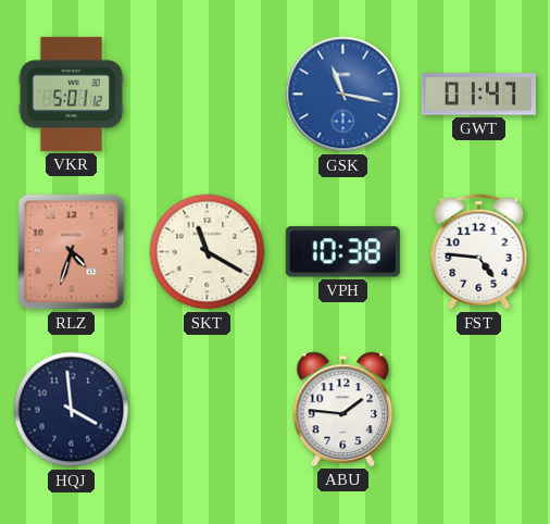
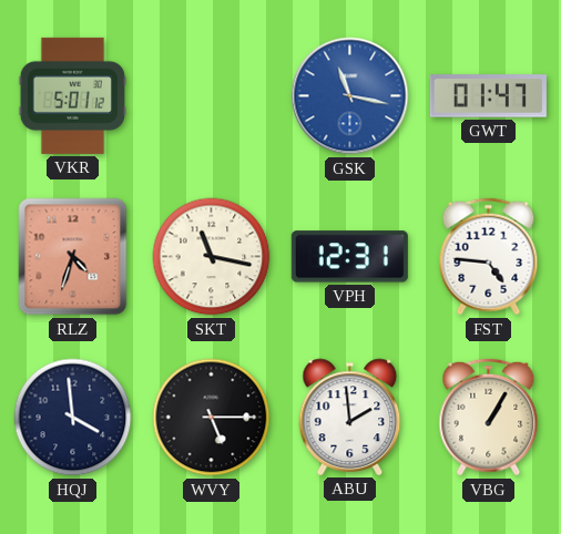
SKT: 11:20 -> 11:17
VPH: 10:38 -> 12:31
WVY: none -> 5:15
ABU: 1:46 -> 1:59
VBG: none -> 1:05
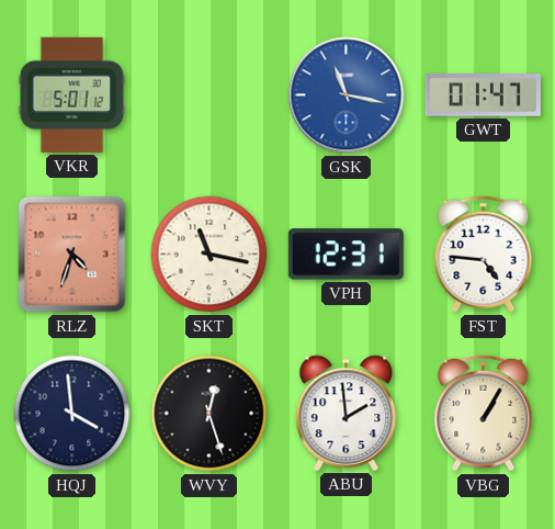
WVY: 5:15 -> 12:27
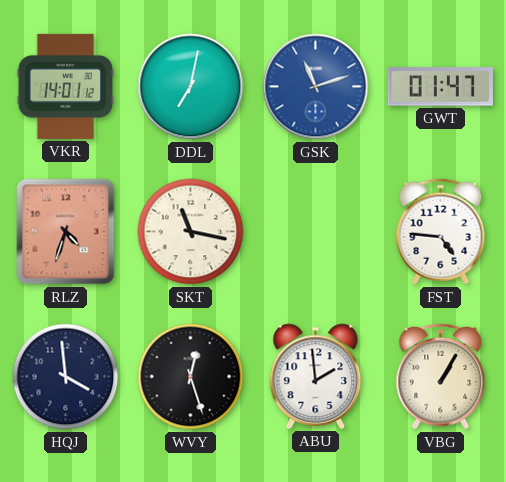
VKR: 5:01 -> 14:01
DDL: none -> 7:02
GSK: 11:17 -> 11:12
VPH: 12:31 -> none
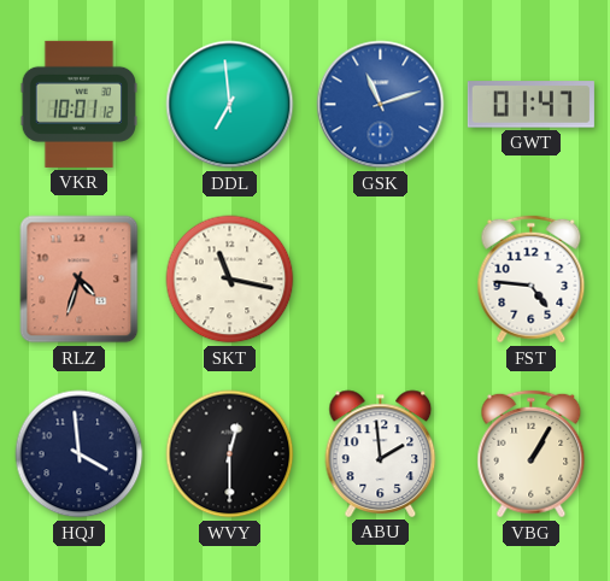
VKR: 14:01 -> 10:01
DDL: 7:02 -> 6:59
WVY: 12:27 -> 12:30
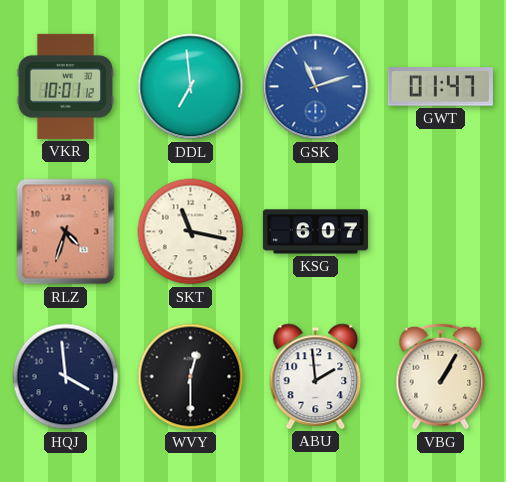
KSG: none -> 6:07
FST: 4:46 -> none
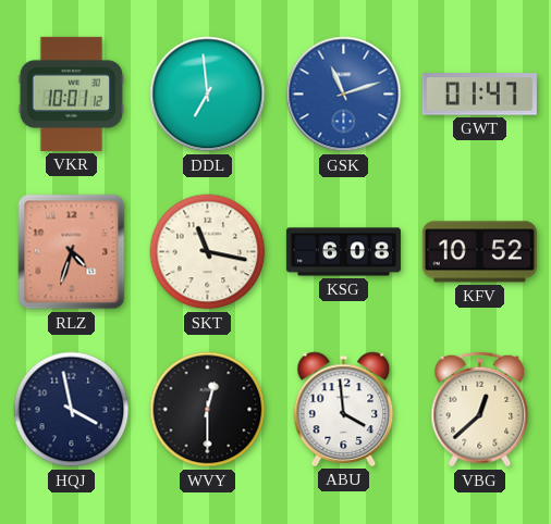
KSG: 6:07 -> 6:08
KFV: none -> 10:52
HQJ: 3:59 -> 3:58
ABU: 1:59 -> 3:59
VBG: 1:05 -> 12:38
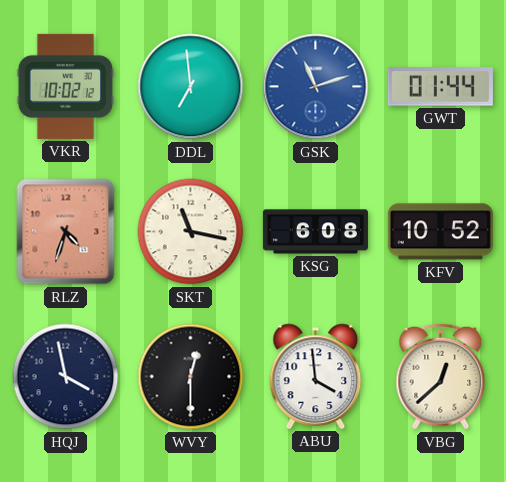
VKR: 10:01 -> 10:02
GWT: 01:47 -> 01:44
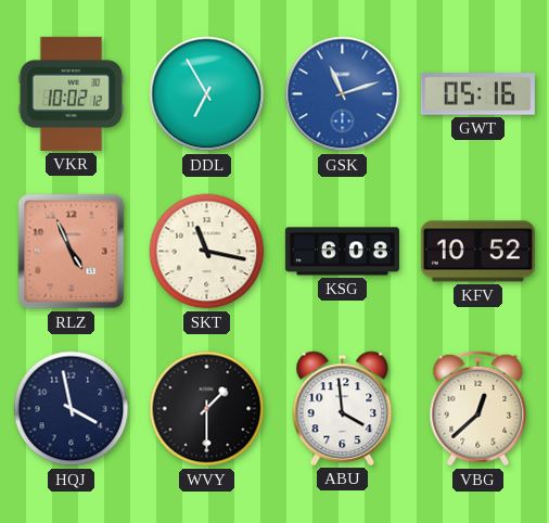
DDL: 6:59 -> 6:55
GWT: 01:44 -> 05:16
RLZ: 4:33 -> 4:56
WVY: 12:30 -> 1:30
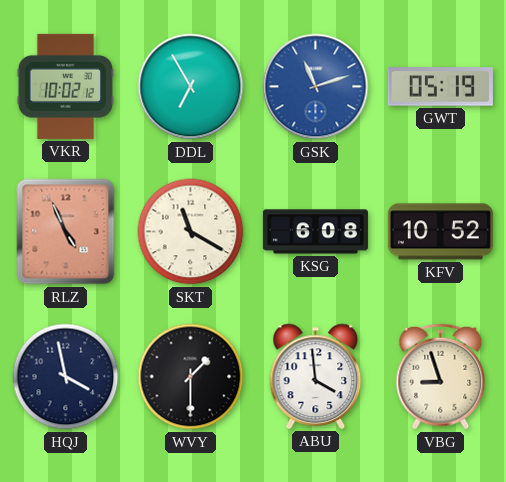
GWT: 05:16 -> 05:19
SKT: 11:17 -> 11:20
VBG: 12:38 -> 8:57
